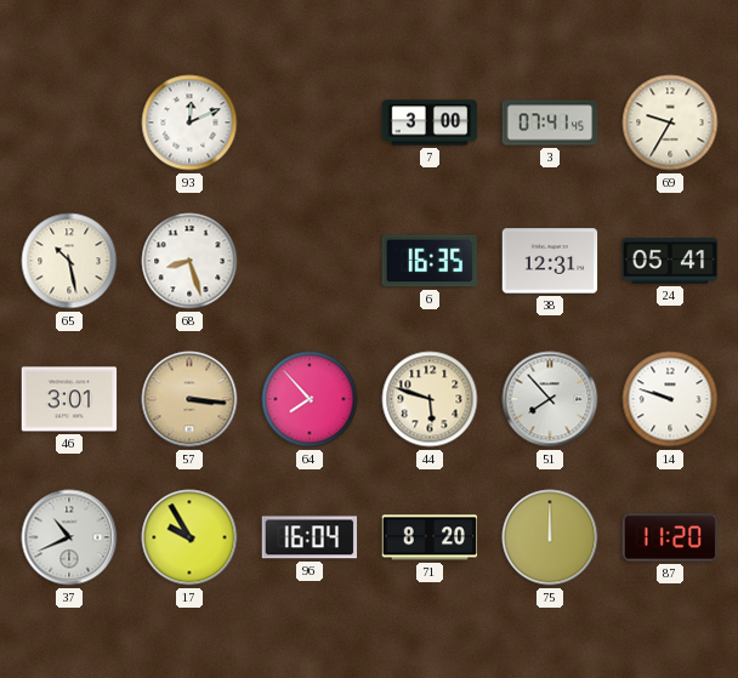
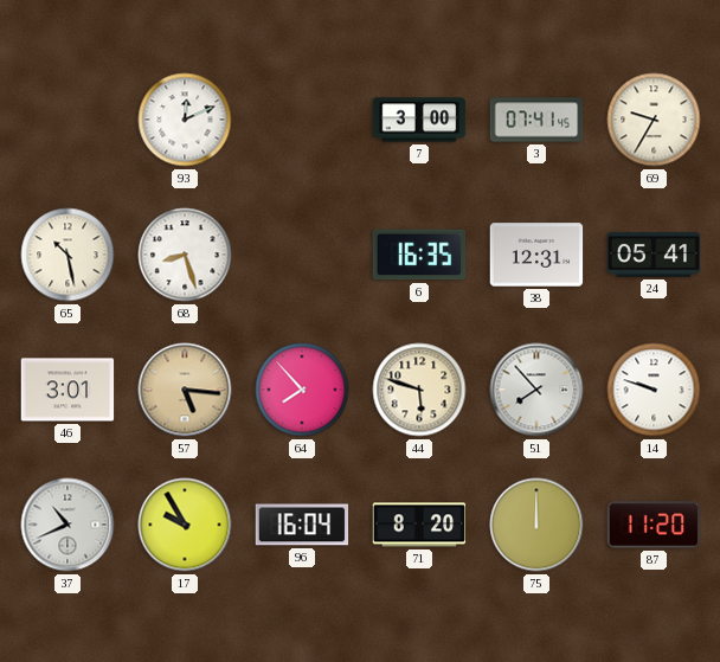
57: 3:16 -> 5:16
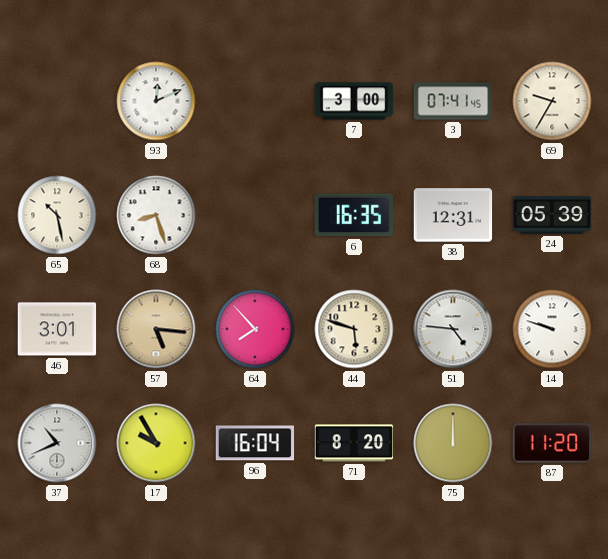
24: 05:41 -> 05:39
51: 7:53 -> 4:46
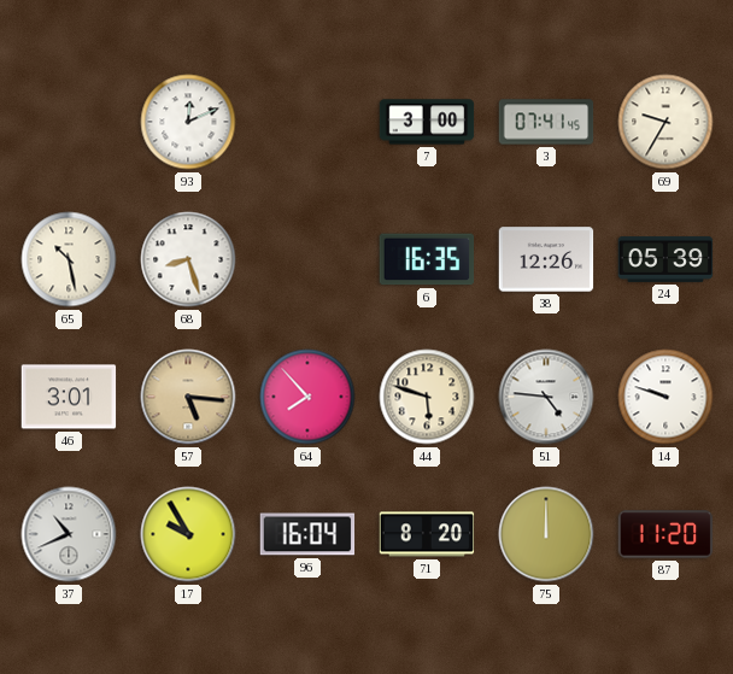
38: 12:31 -> 12:26
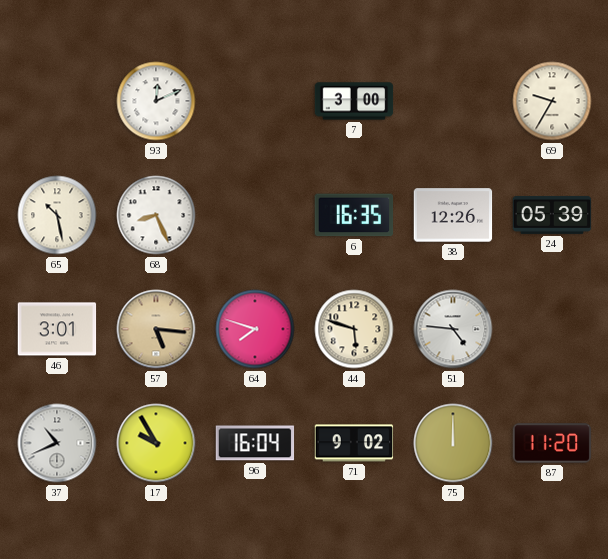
3: 07:41 -> none
68: 8:27 -> 8:26
64: 7:53 -> 7:48
14: 9:48 -> none
71: 8:20 -> 9:02
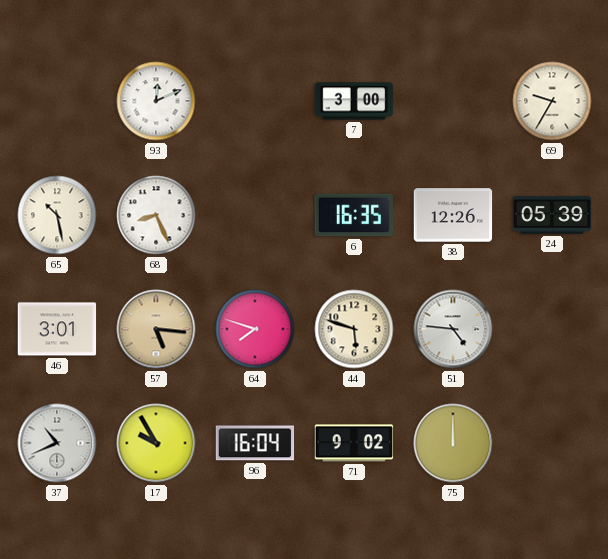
87: 11:20 -> none
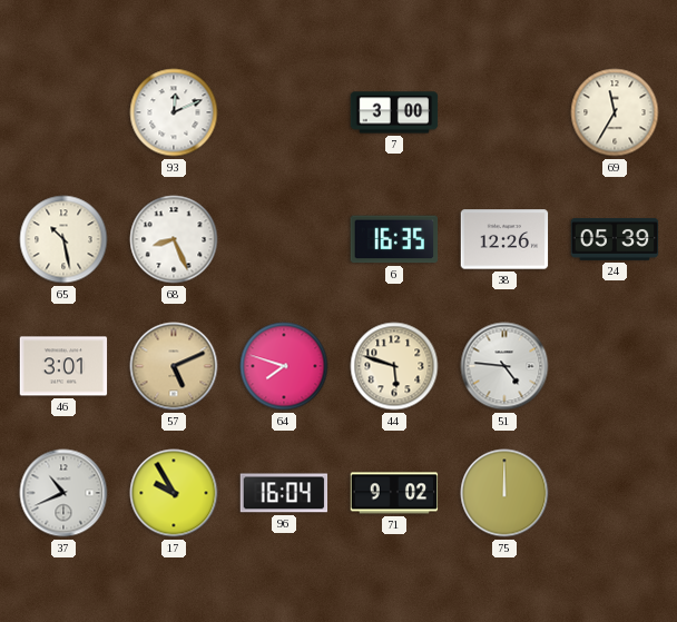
69: 9:35 -> 11:35
57: 5:16 -> 5:11
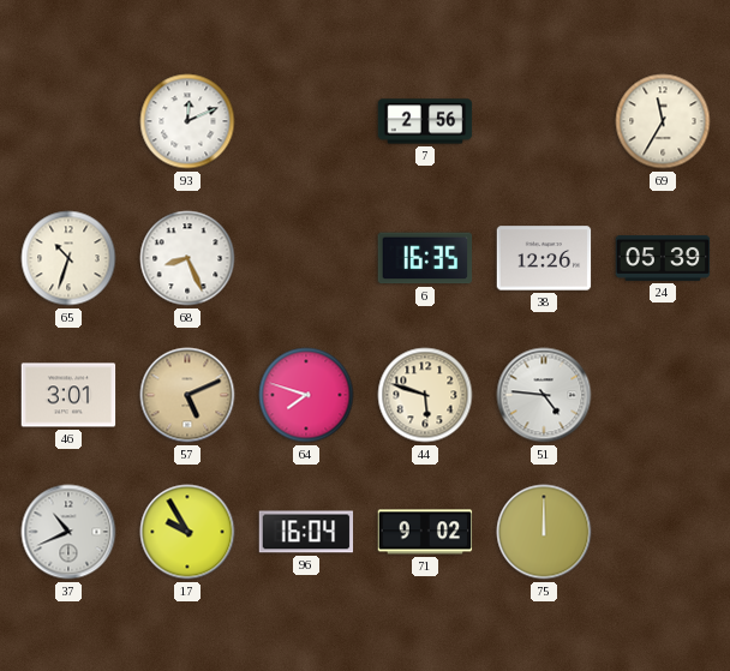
7: 3:00 -> 2:56
65: 10:28 -> 10:33
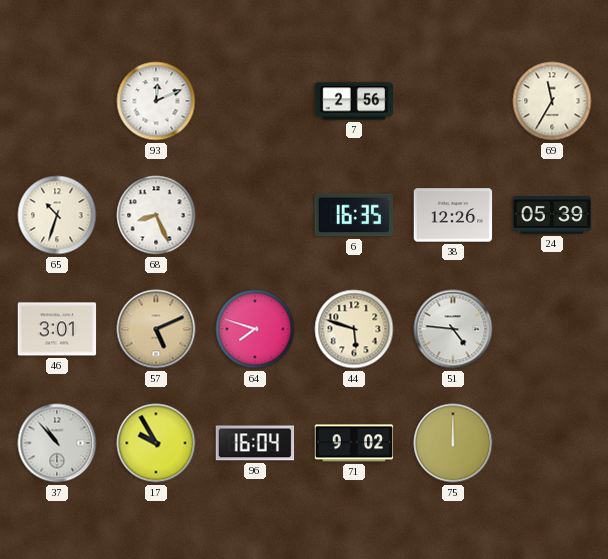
37: 10:41 -> 10:53
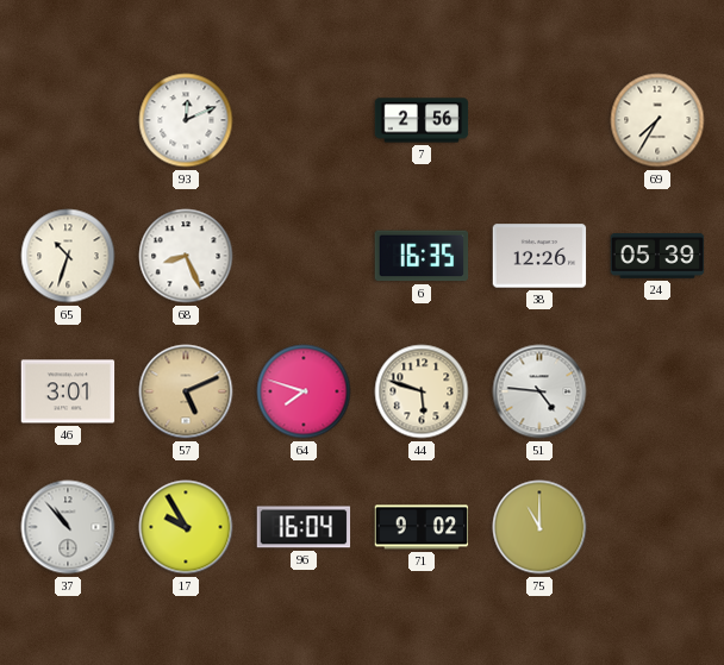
69: 11:35 -> 7:35
75: 12:00 -> 11:00
